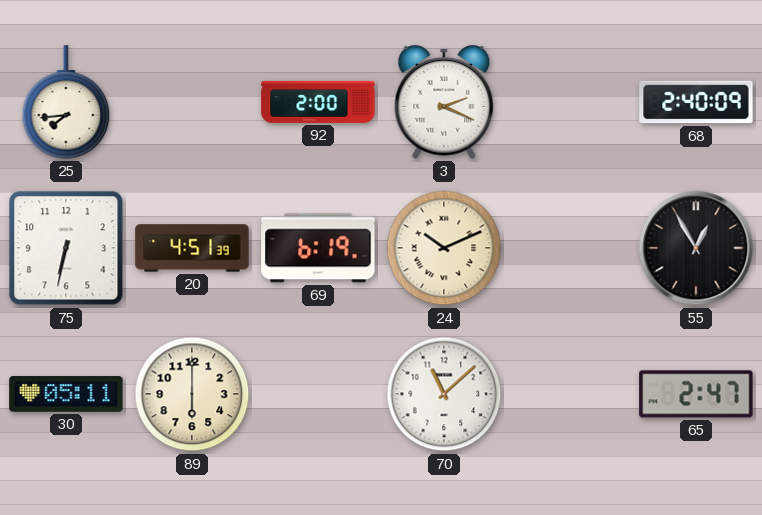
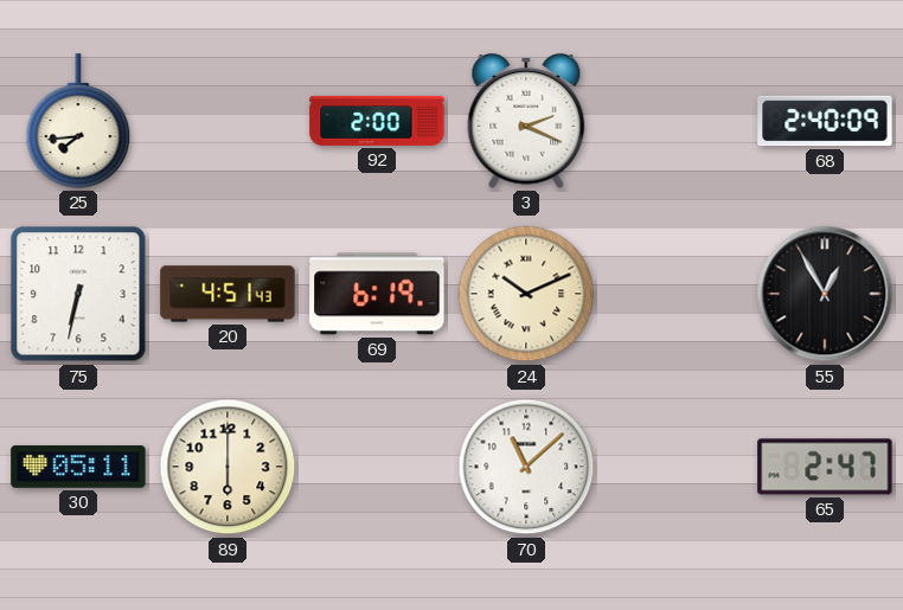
20: 4:51:39 -> 4:51:43
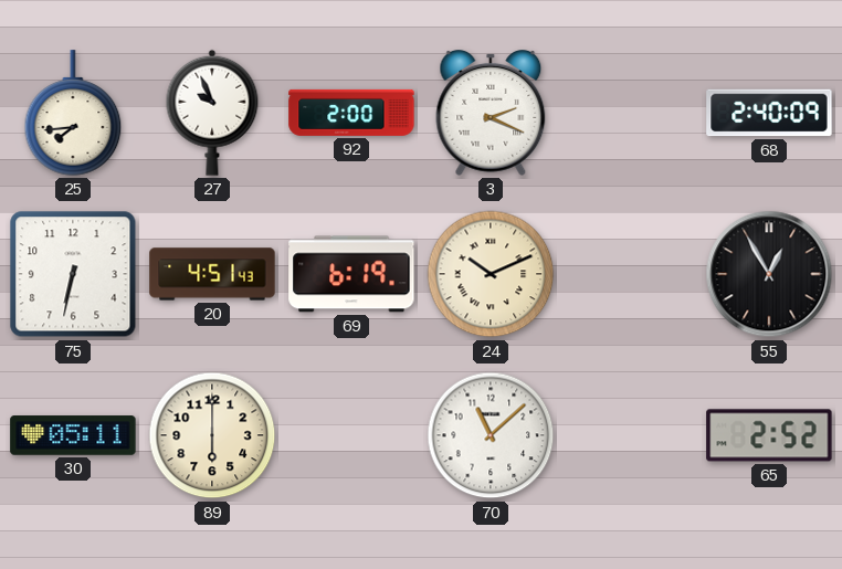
27: none -> 9:56
65: 2:47 -> 2:52
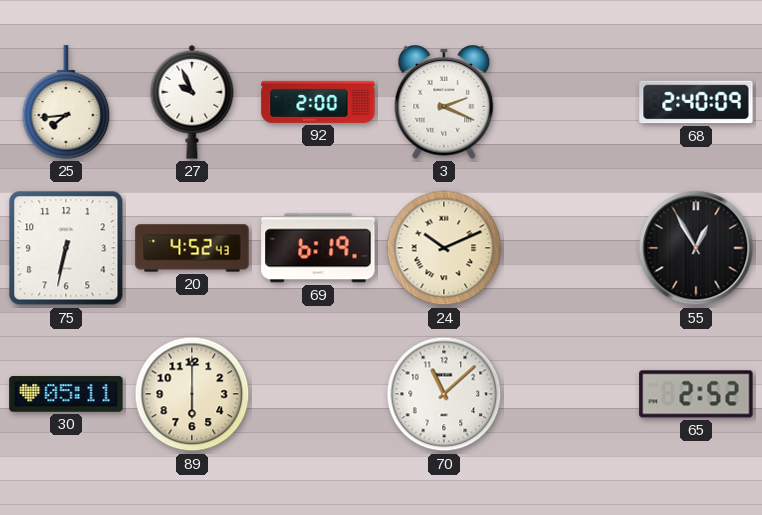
20: 4:51 -> 4:52
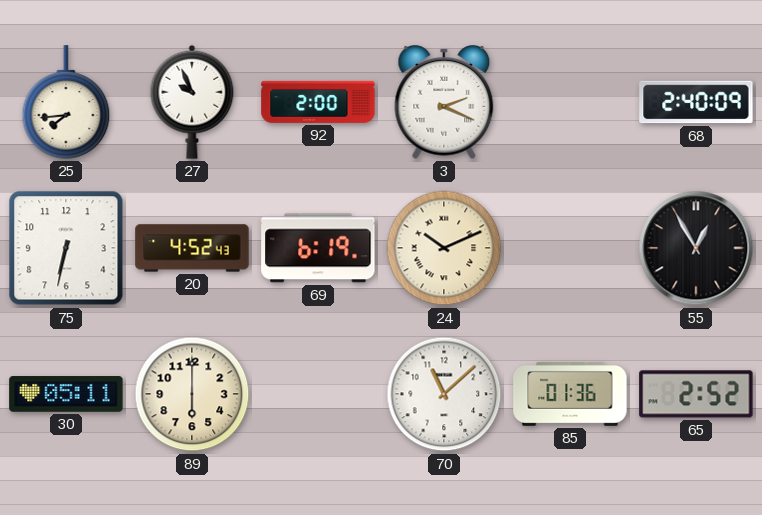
85: none -> 01:36
